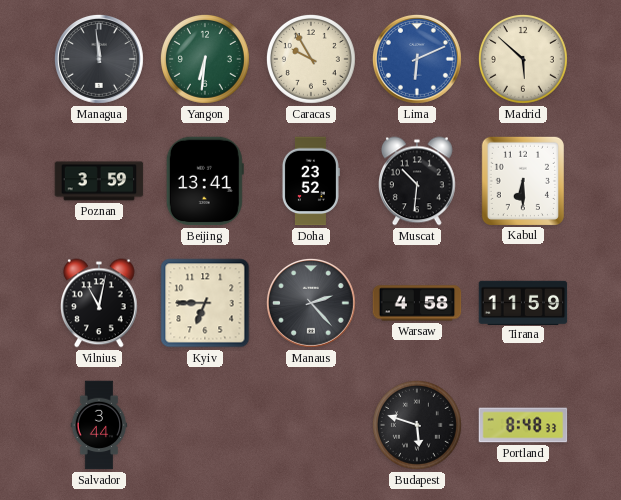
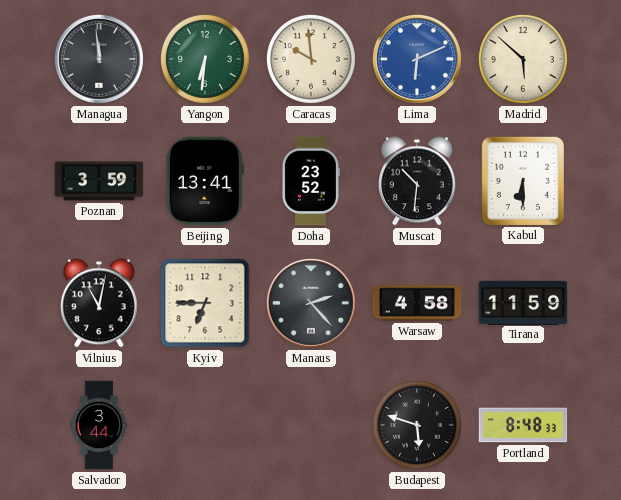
Caracas: 9:55 -> 9:59
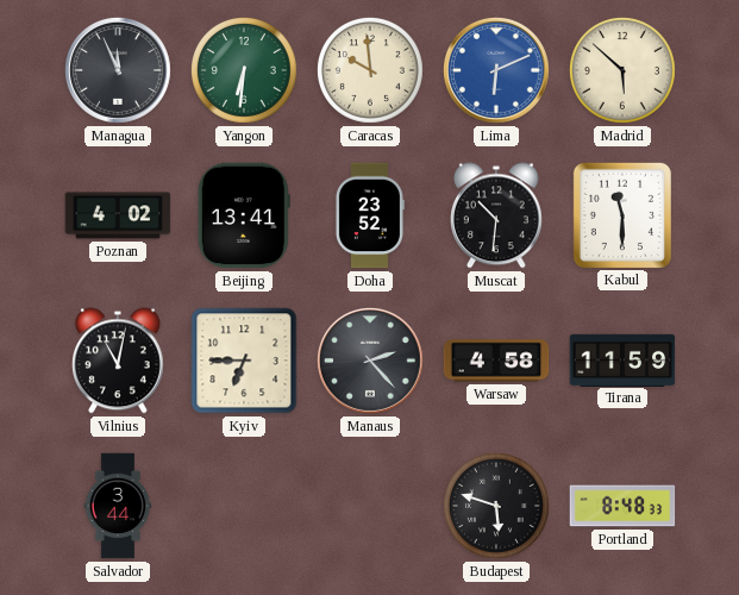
Managua: 11:59 -> 11:56
Poznan: 3:59 -> 4:02
Kabul: 6:30 -> 11:30
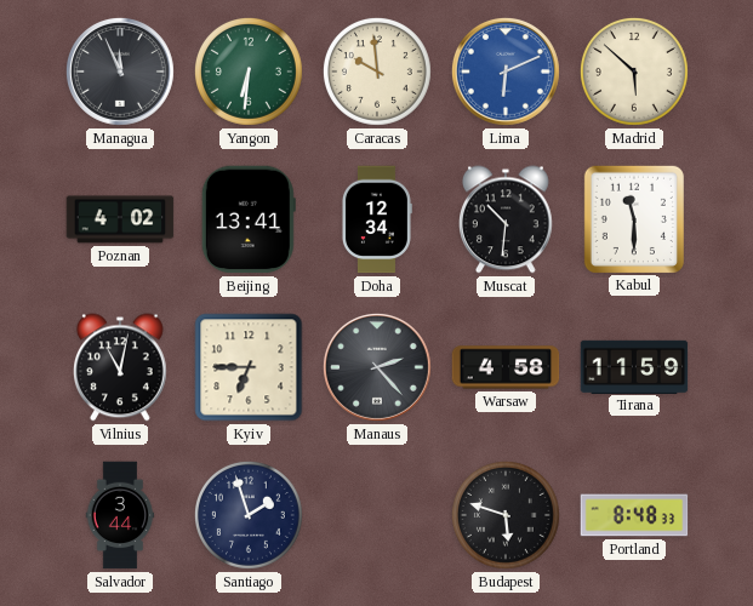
Doha: 23:52 -> 12:34
Santiago: none -> 1:57
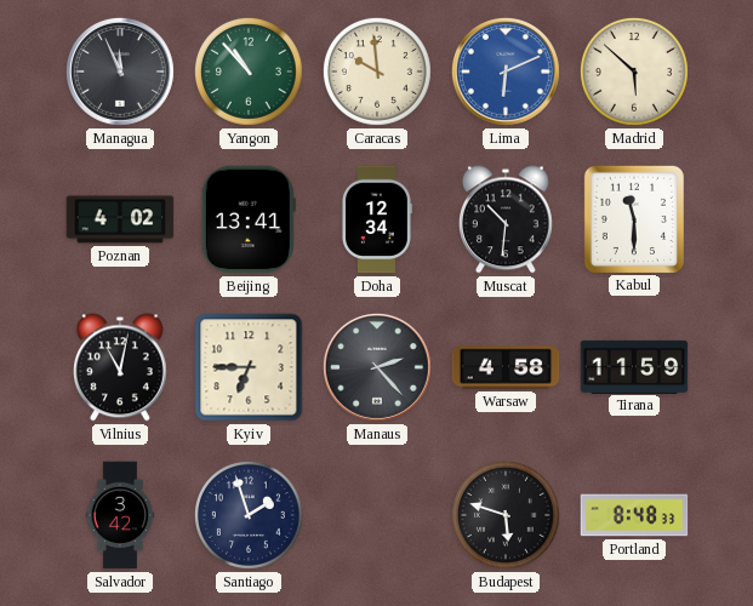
Yangon: 6:31 -> 10:53
Salvador: 3:44 -> 3:42
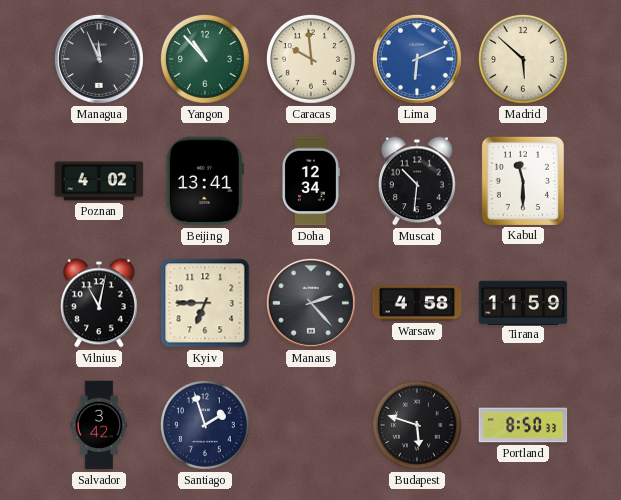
Portland: 8:48 -> 8:50
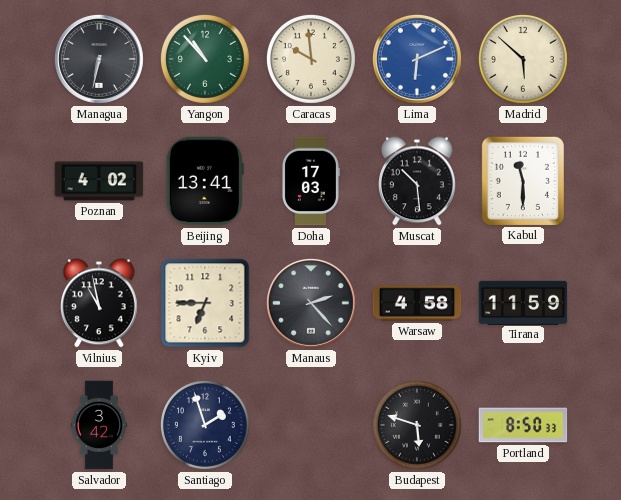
Managua: 11:56 -> 6:32
Doha: 12:34 -> 17:03
Muscat: 10:31 -> 10:29
Vilnius: 11:02 -> 10:58
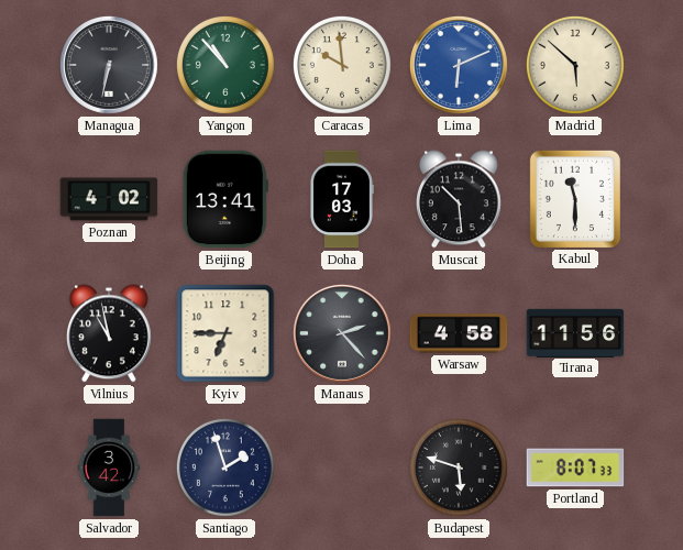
Tirana: 11:59 -> 11:56
Portland: 8:50 -> 8:07
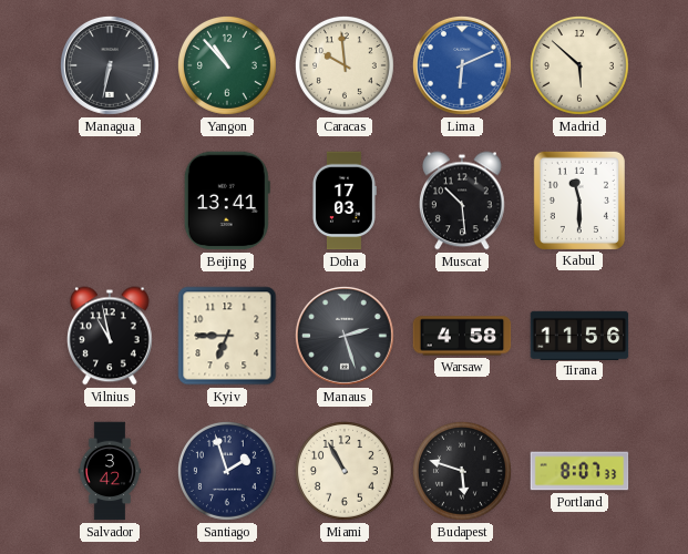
Poznan: 4:02 -> none
Manaus: 2:23 -> 2:27
Miami: none -> 10:55
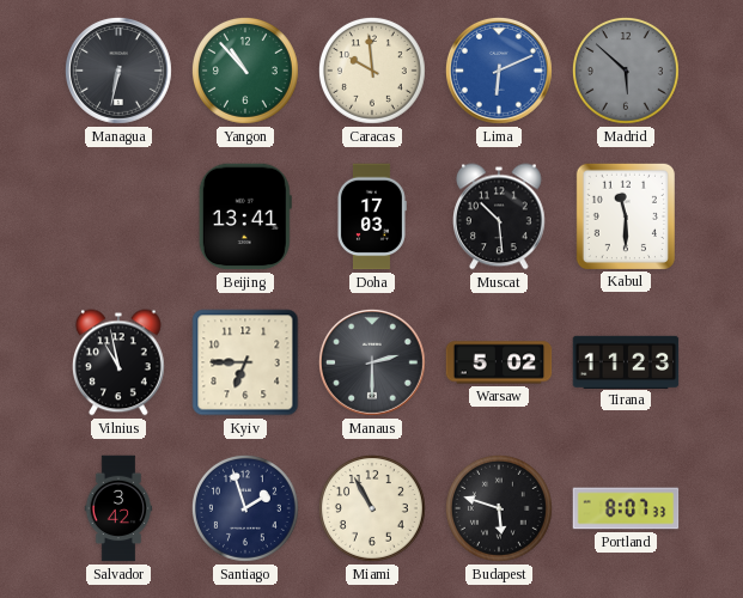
Madrid dial: cream -> grey
Manaus: 2:27 -> 2:30
Warsaw: 4:58 -> 5:02
Tirana: 11:56 -> 11:23
